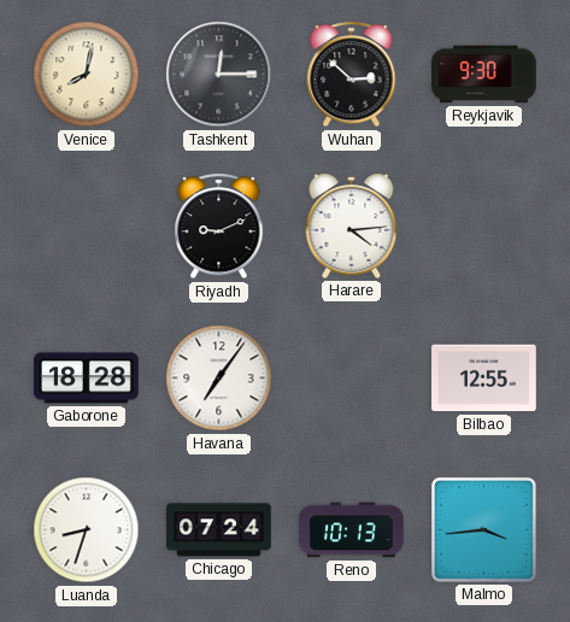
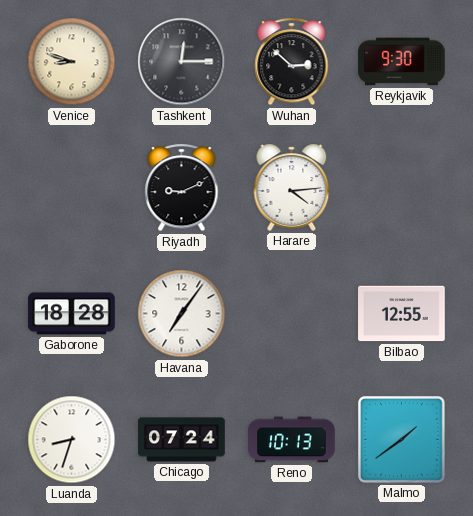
Venice: 8:02 -> 8:48
Malmo: 3:44 -> 1:39
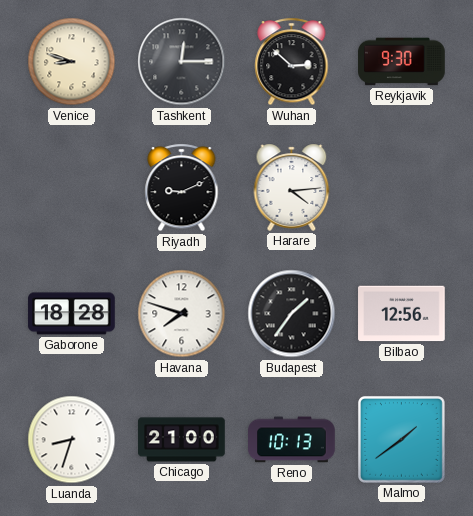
Havana: 7:06 -> 7:48
Budapest: none -> 1:36
Bilbao: 12:55 -> 12:56
Chicago: 07:24 -> 21:00
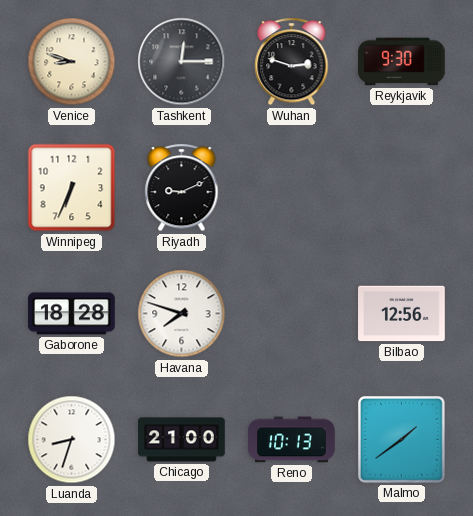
Wuhan: 2:52 -> 2:48
Winnipeg: none -> 6:34
Harare: 4:14 -> none
Budapest: 1:36 -> none
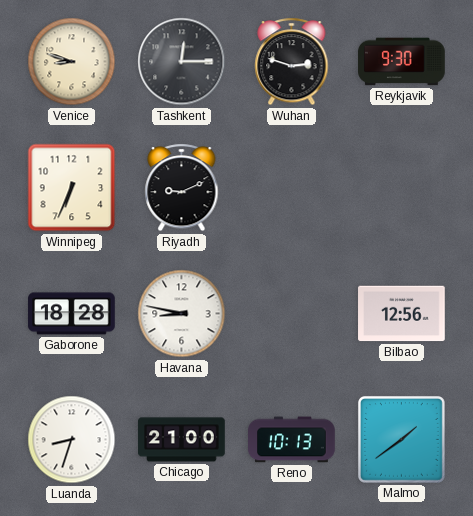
Havana: 7:48 -> 8:47
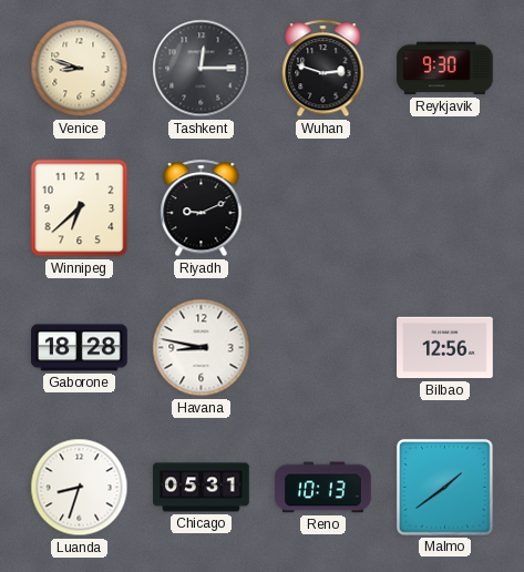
Winnipeg: 6:34 -> 6:38
Chicago: 21:00 -> 05:31
